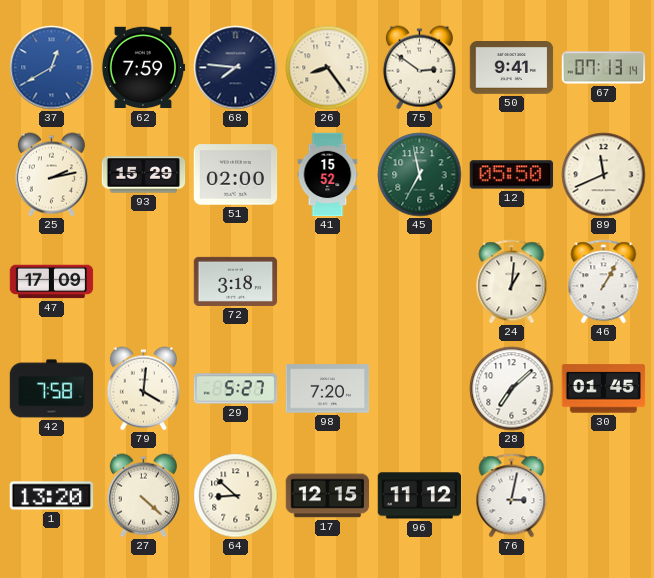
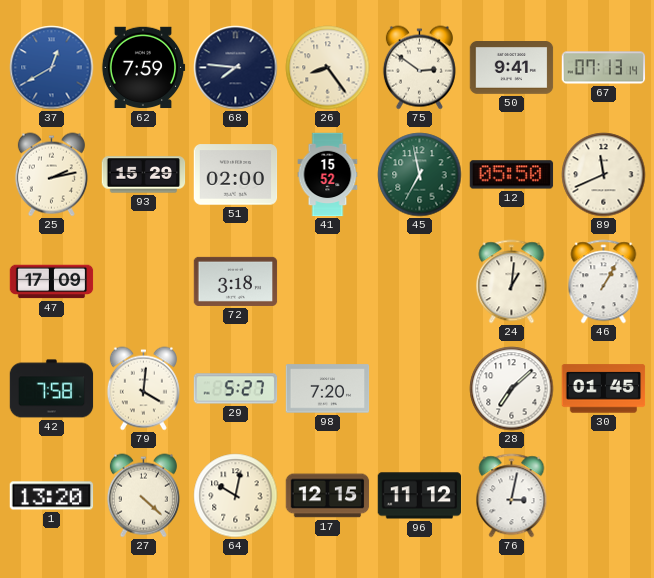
64: 8:52 -> 10:02
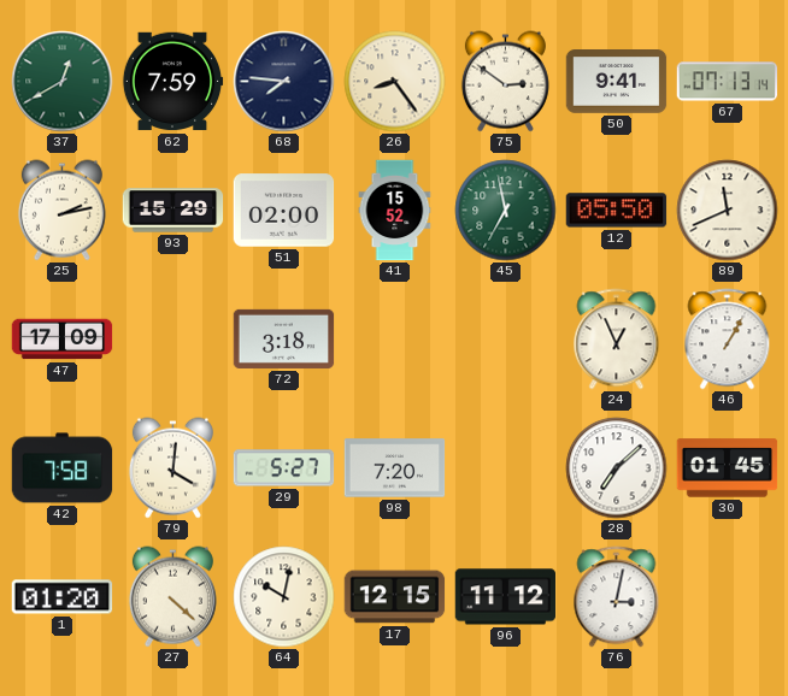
37 dial: blue -> green
24: 1:01 -> 12:56
1: 13:20 -> 01:20
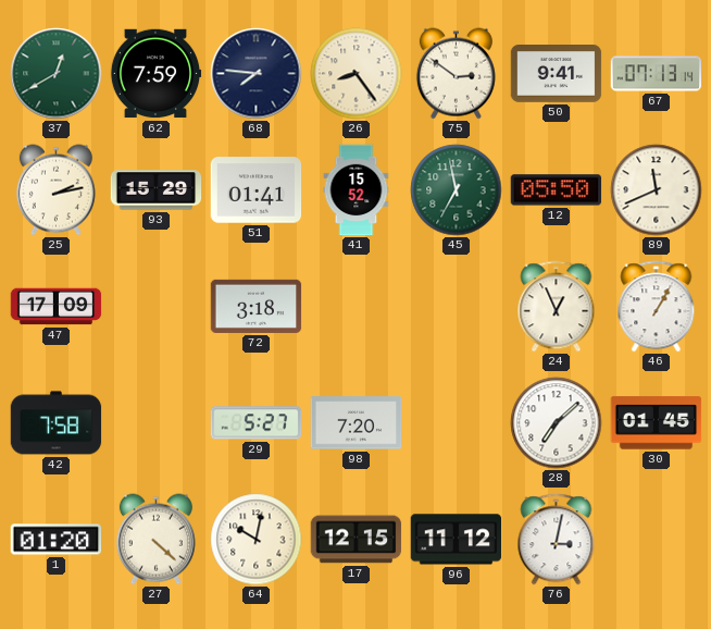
51: 02:00 -> 01:41
79: 4:01 -> none
